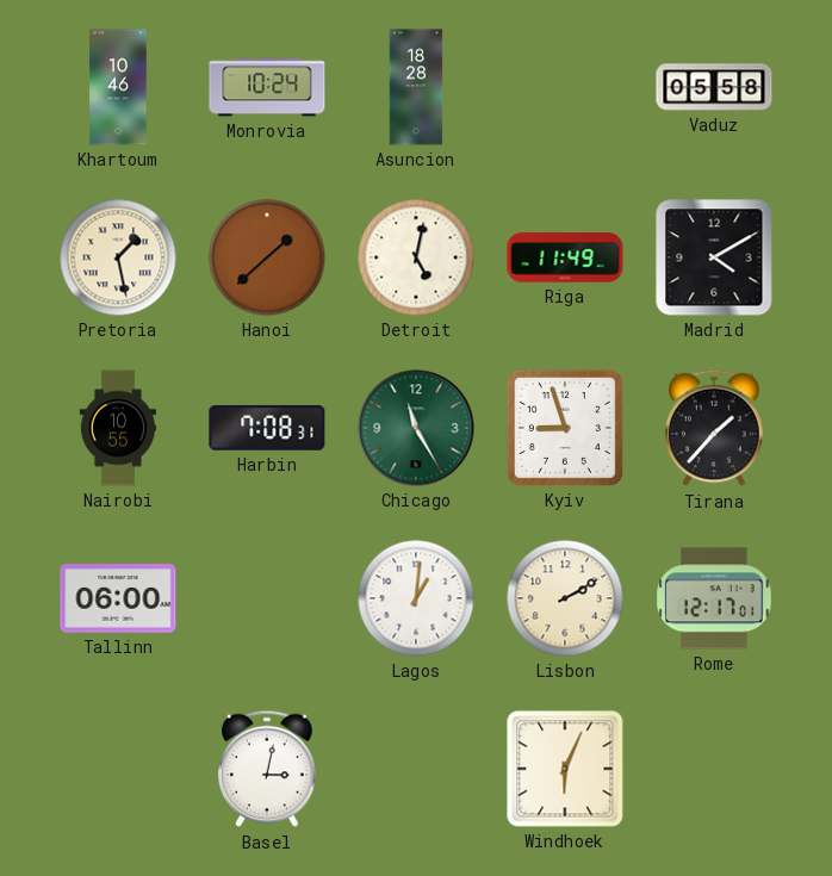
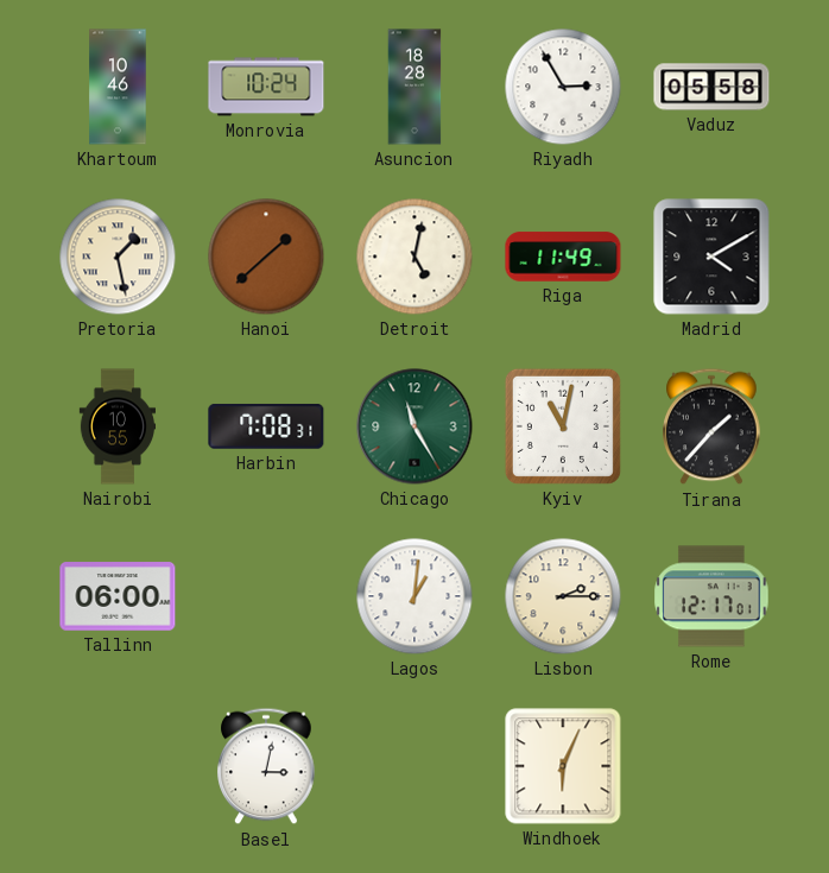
Riyadh: none -> 2:55
Kyiv: 8:57 -> 11:02
Lisbon: 2:10 -> 2:15
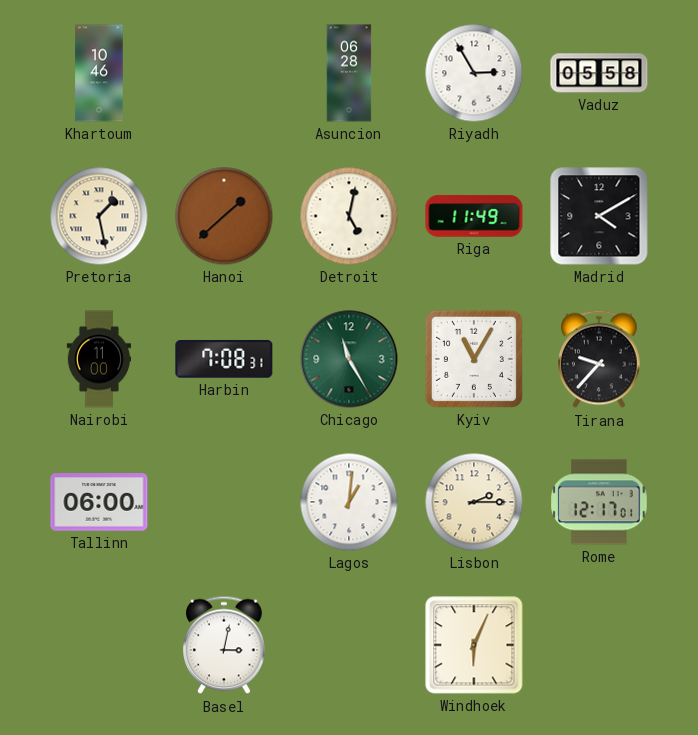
Monrovia: 10:24 -> none
Asuncion: 18:28 -> 06:28
Nairobi: 10:55 -> 11:00
Kyiv: 11:02 -> 11:05
Tirana: 1:37 -> 9:37
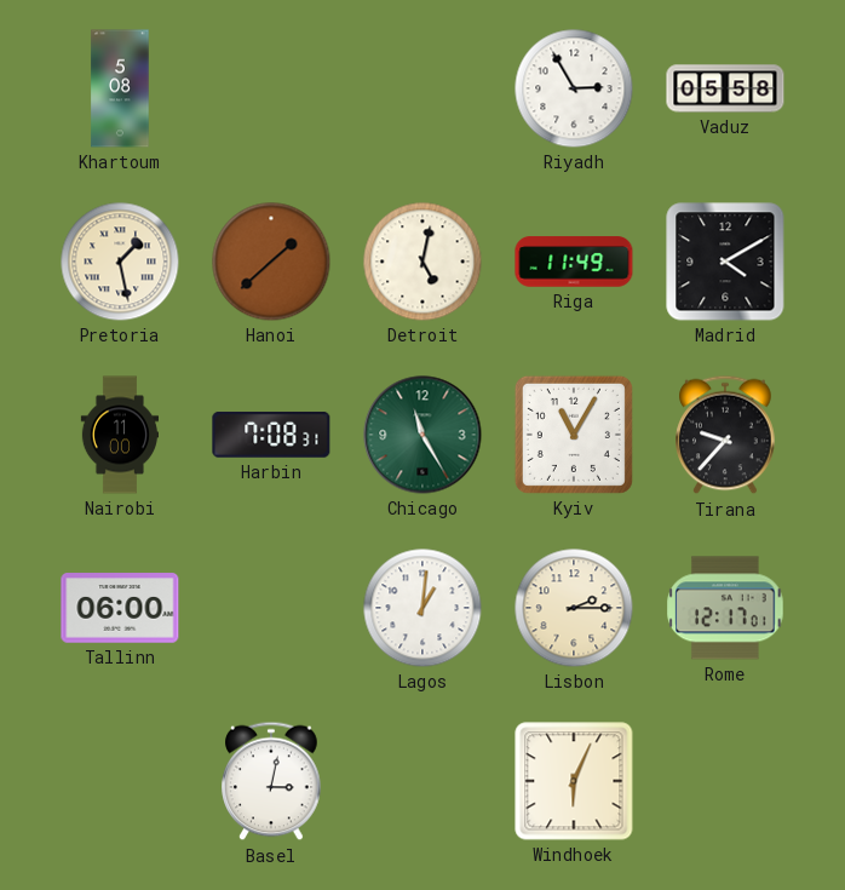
Khartoum: 10:46 -> 5:08
Asuncion: 06:28 -> none
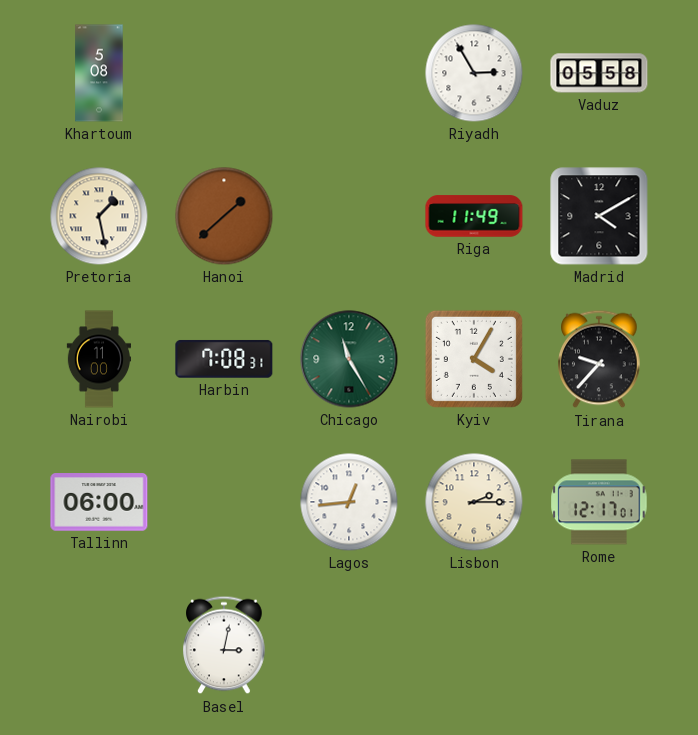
Detroit: 5:02 -> none
Kyiv: 11:05 -> 4:05
Lagos: 1:01 -> 12:44
Windhoek: 6:04 -> none
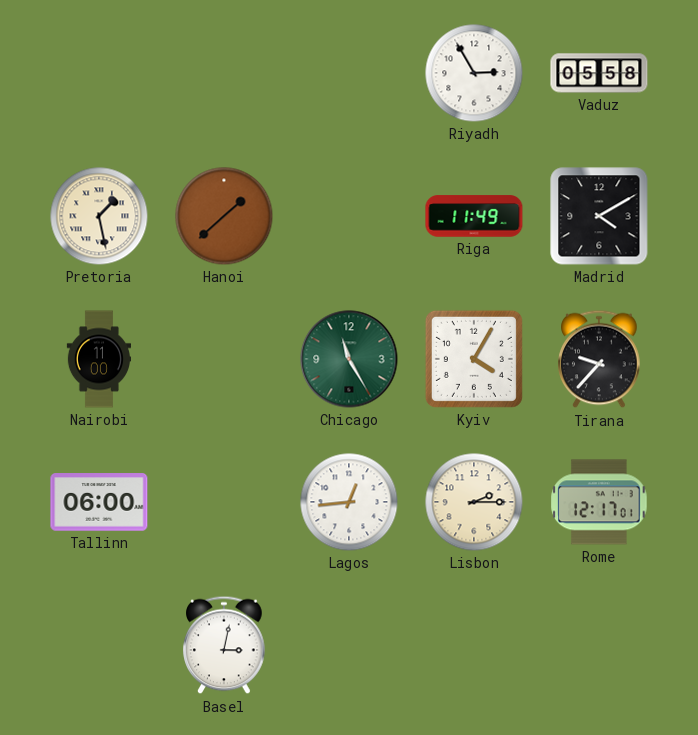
Khartoum: 5:08 -> none
Harbin: 7:08 -> none
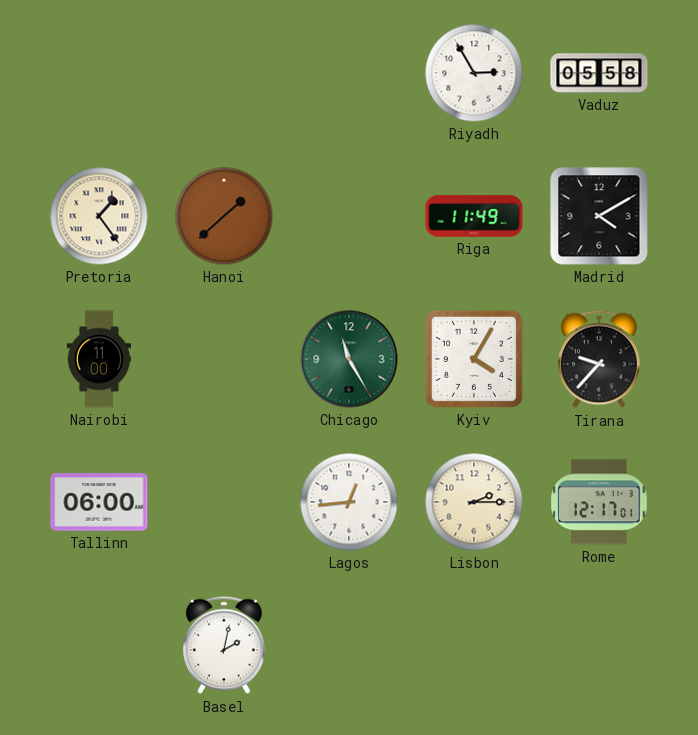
Pretoria: 1:28 -> 1:24
Basel: 3:02 -> 2:02
